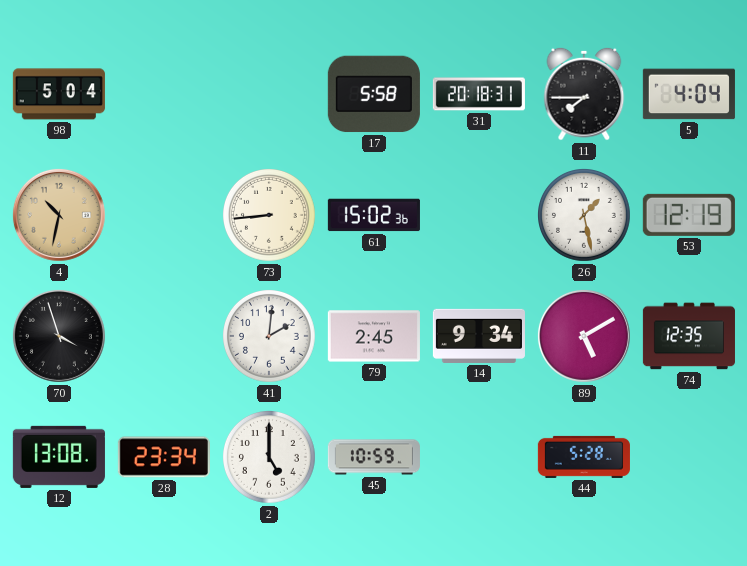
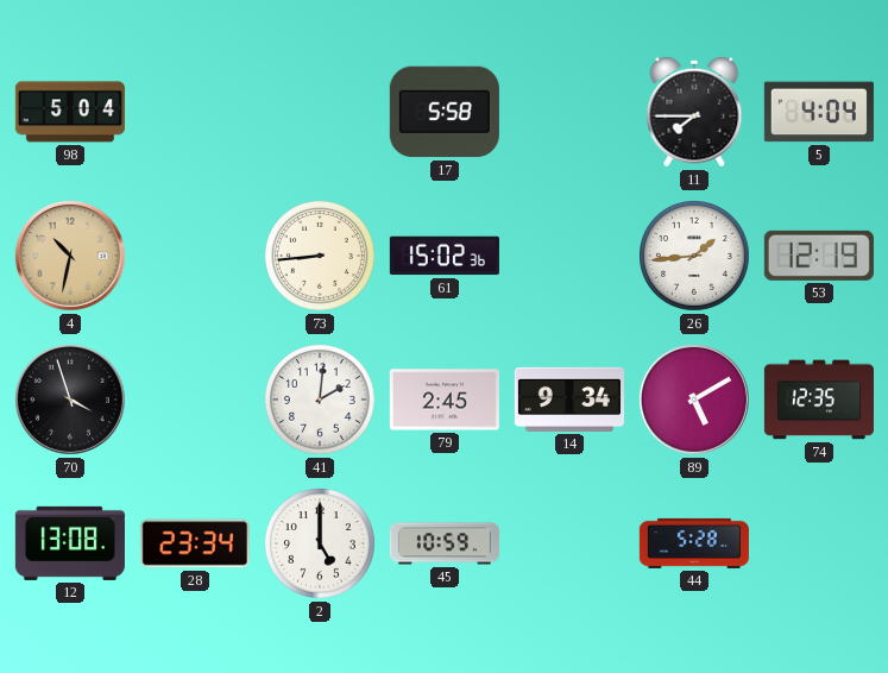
31: 20:18 -> none
26: 1:28 -> 1:44
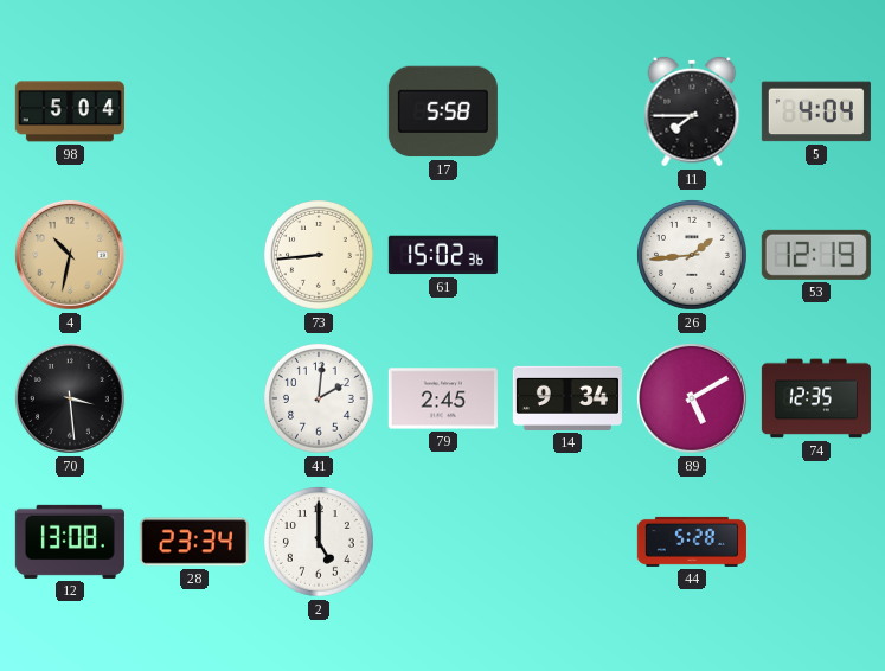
70: 3:57 -> 3:29
45: 10:59 -> none
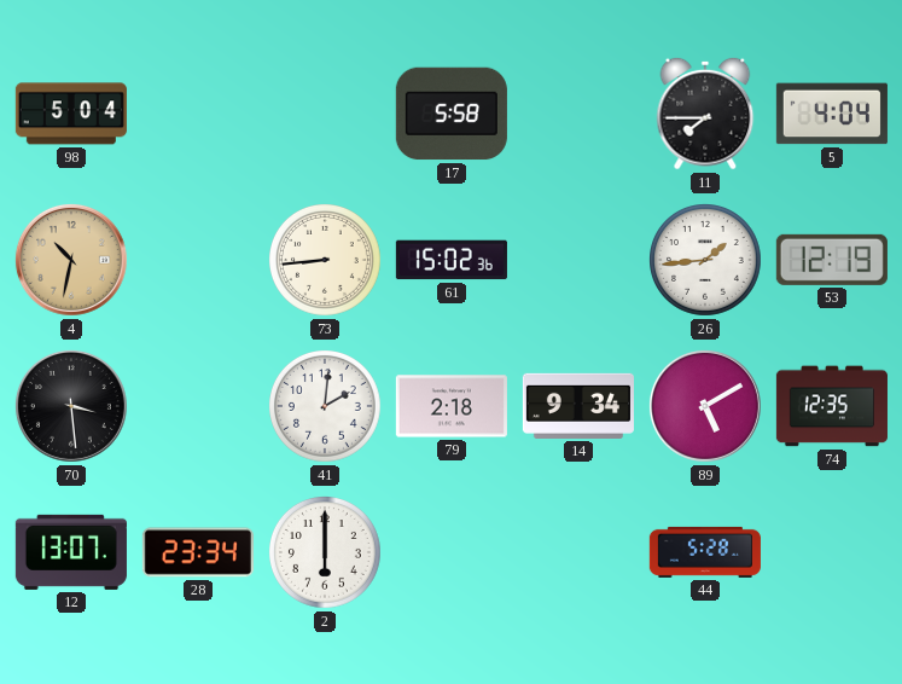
79: 2:45 -> 2:18
12: 13:08 -> 13:07
2: 5:00 -> 6:00
